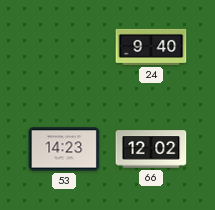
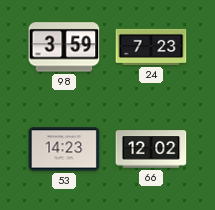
98: none -> 3:59
24: 9:40 -> 7:23
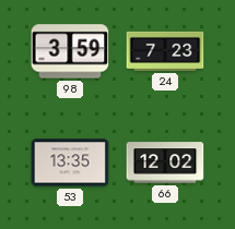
53: 14:23 -> 13:35
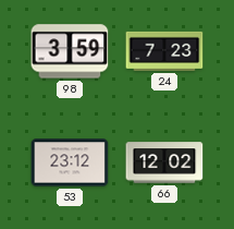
53: 13:35 -> 23:12
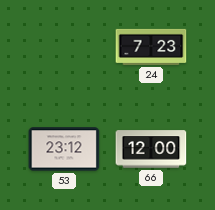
98: 3:59 -> none
66: 12:02 -> 12:00
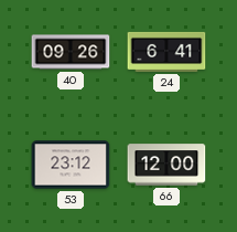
40: none -> 09:26
24: 7:23 -> 6:41
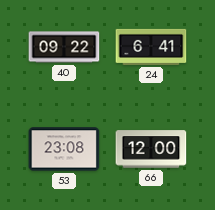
40: 09:26 -> 09:22
53: 23:12 -> 23:08
